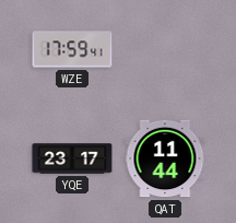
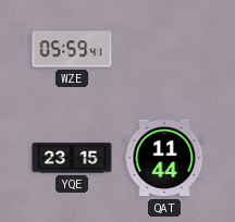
WZE: 17:59 -> 05:59
YQE: 23:17 -> 23:15
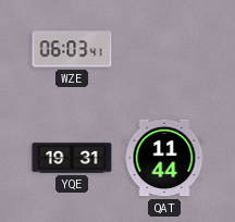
WZE: 05:59 -> 06:03
YQE: 23:15 -> 19:31
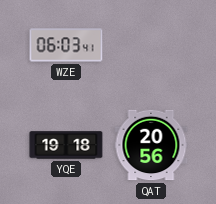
YQE: 19:31 -> 19:18
QAT: 11:44 -> 20:56
